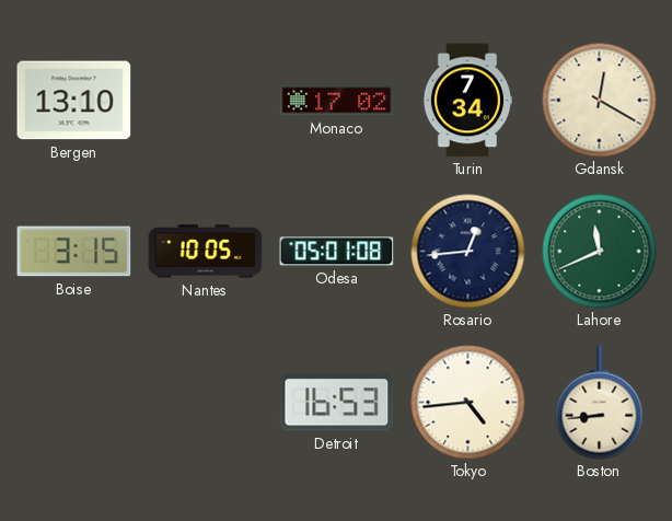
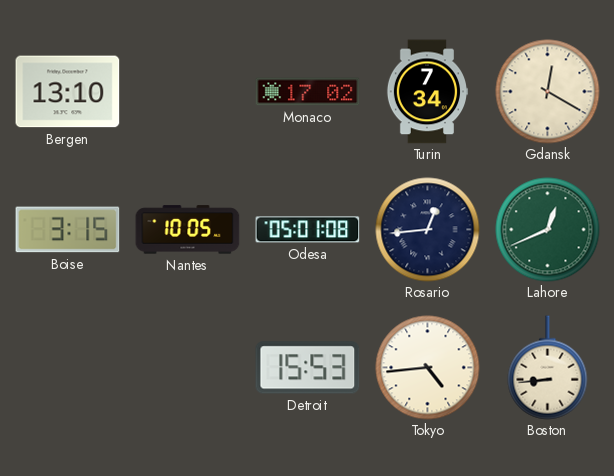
Lahore: 11:41 -> 12:41
Detroit: 16:53 -> 15:53
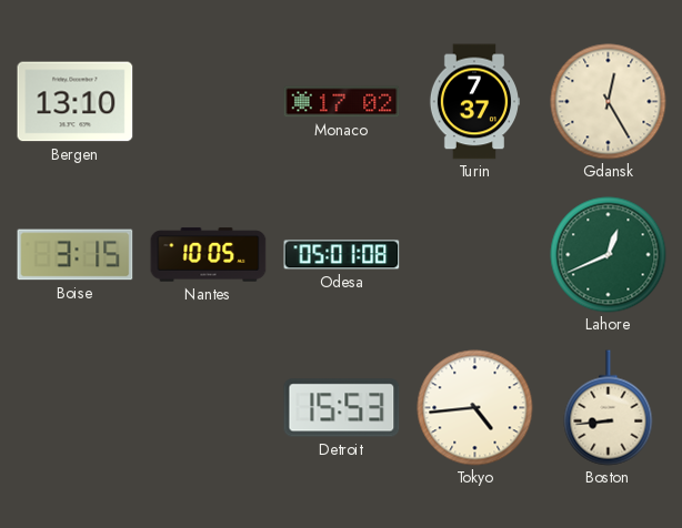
Turin: 7:34 -> 7:37
Gdansk: 12:20 -> 12:25
Rosario: 12:44 -> none
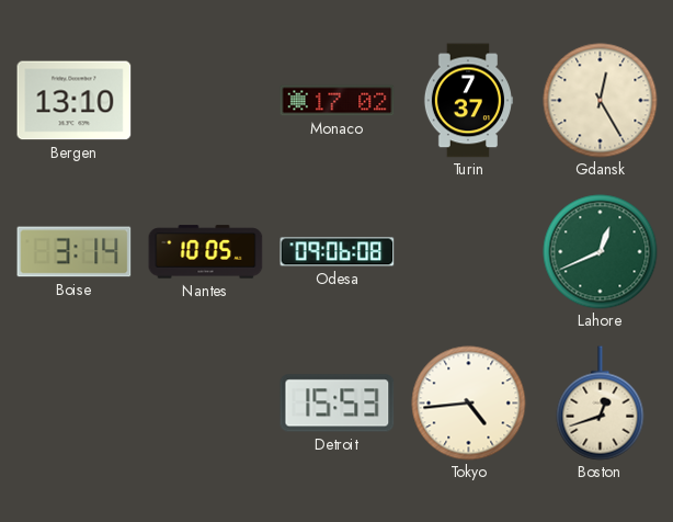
Boise: 3:15 -> 3:14
Odesa: 05:01 -> 09:06
Boston: 8:44 -> 12:42
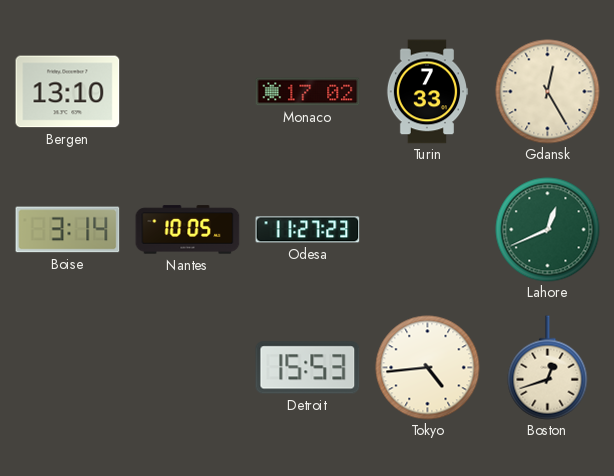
Turin: 7:37 -> 7:33
Odesa: 09:06 -> 11:27
